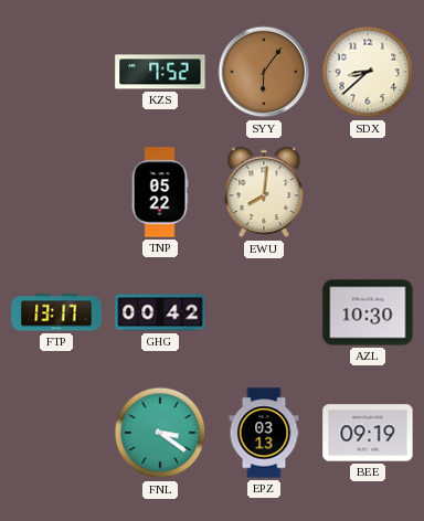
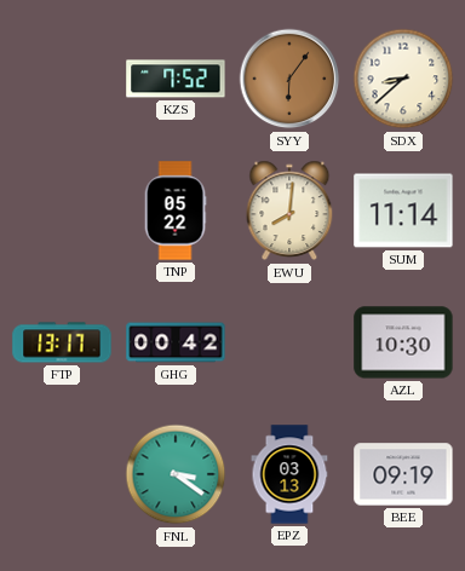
SUM: none -> 11:14
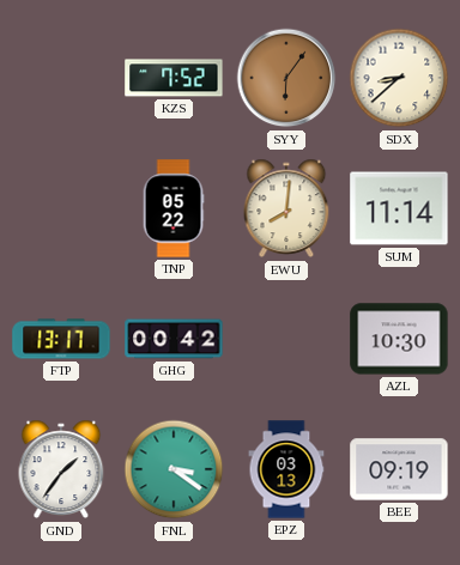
GND: none -> 1:36
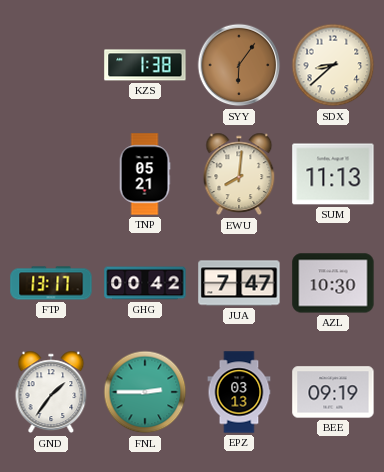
KZS: 7:52 -> 1:38
TNP: 05:22 -> 05:21
SUM: 11:14 -> 11:13
JUA: none -> 7:47
FNL: 3:21 -> 2:45
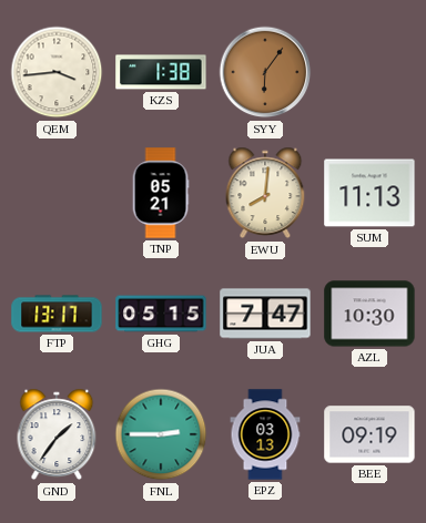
QEM: none -> 3:44
SDX: 8:38 -> none
GHG: 00:42 -> 05:15
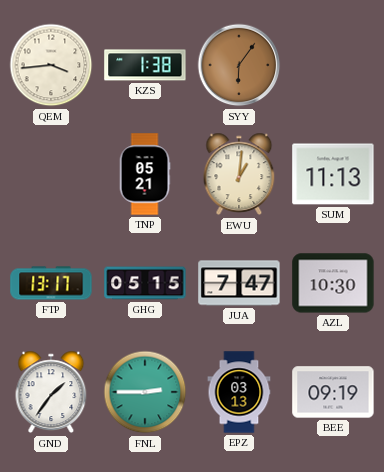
EWU: 8:01 -> 1:01
